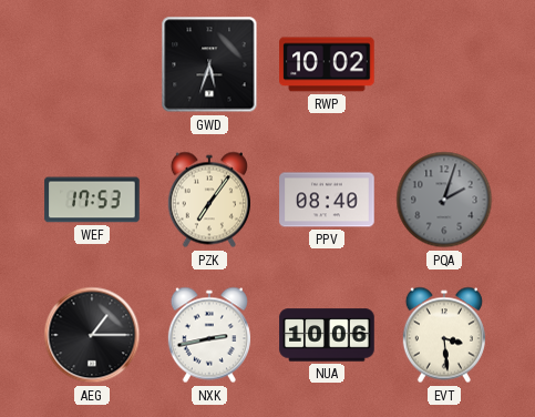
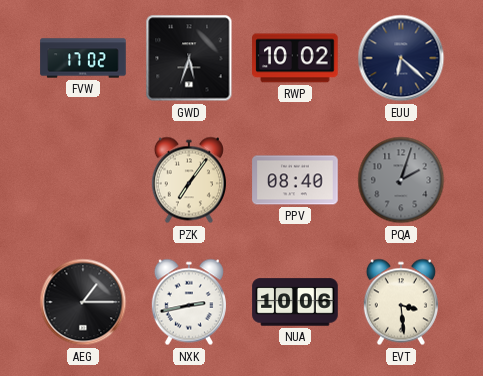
FVW: none -> 17:02
EUU: none -> 6:22
WEF: 17:53 -> none
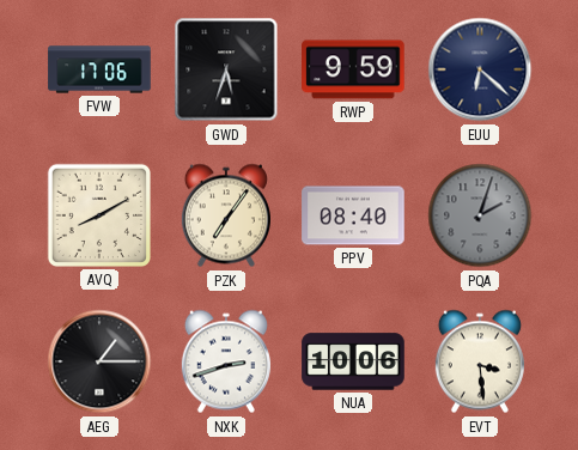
FVW: 17:02 -> 17:06
RWP: 10:02 -> 9:59
AVQ: none -> 8:10
NXK: 2:43 -> 2:42
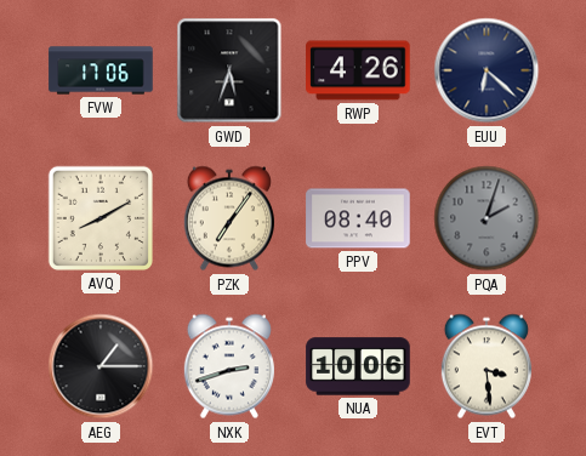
RWP: 9:59 -> 4:26
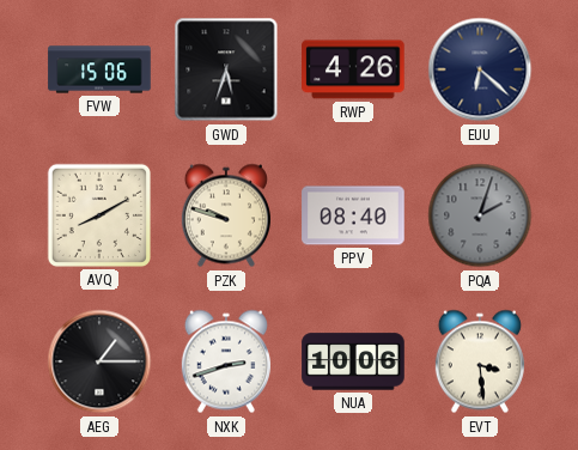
FVW: 17:06 -> 15:06
PZK: 7:06 -> 9:48
